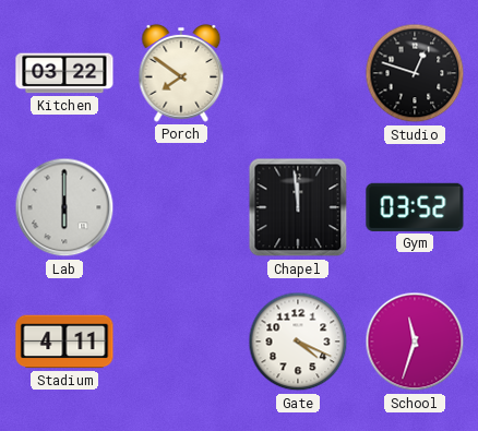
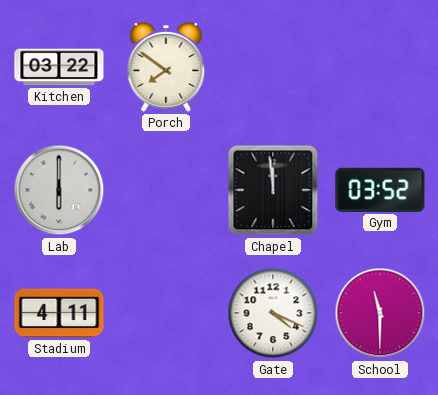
Studio: 12:48 -> none
School: 11:33 -> 11:30
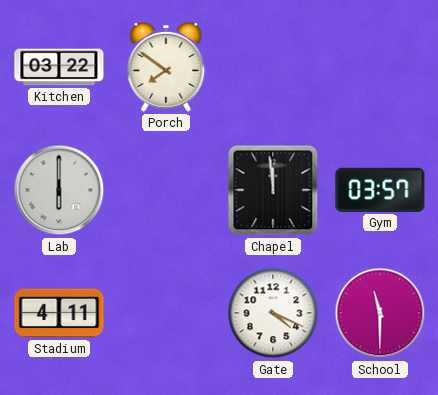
Gym: 03:52 -> 03:57
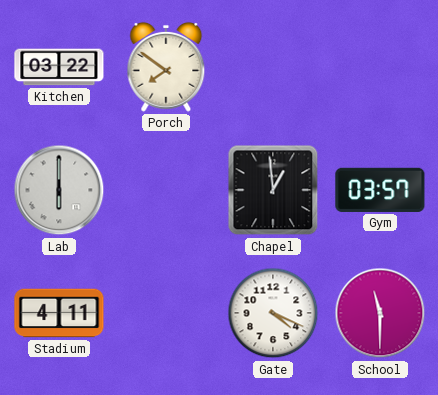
Chapel: 11:59 -> 12:59
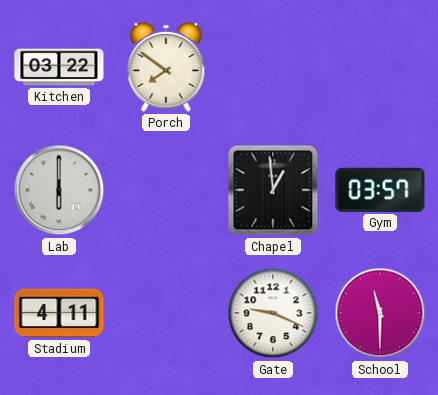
Gate: 4:19 -> 9:19
